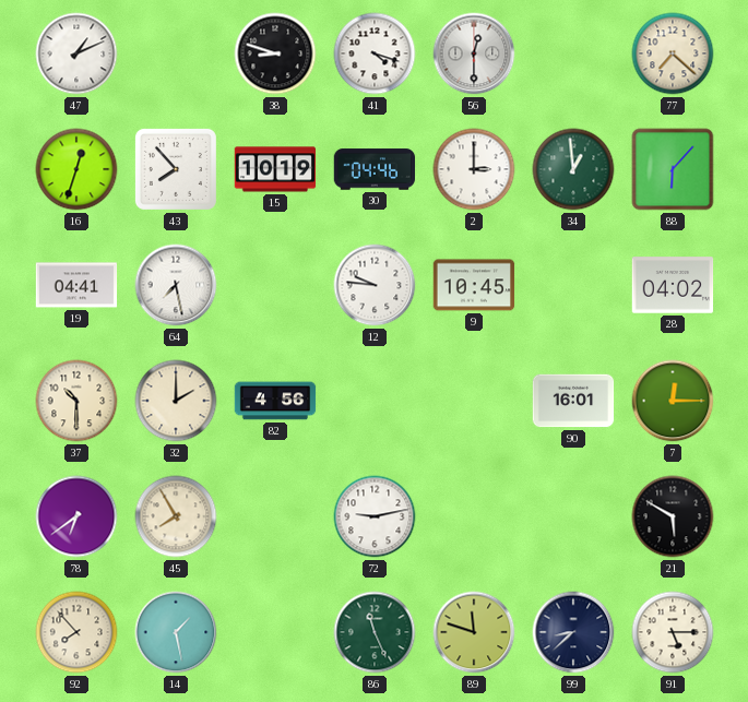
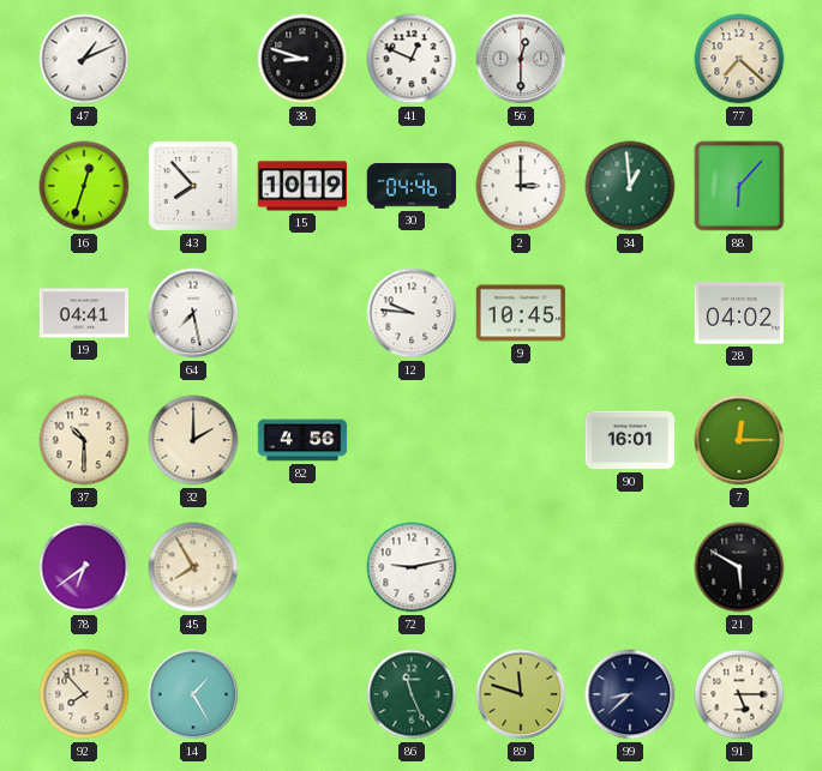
41: 4:18 -> 12:49
14: 1:28 -> 1:25
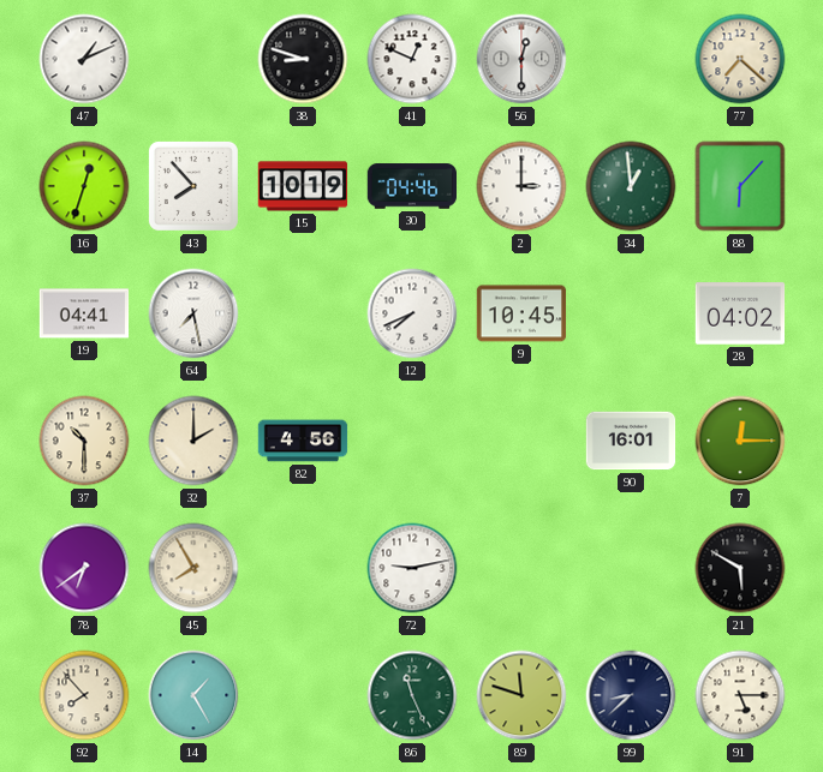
12: 9:46 -> 7:41
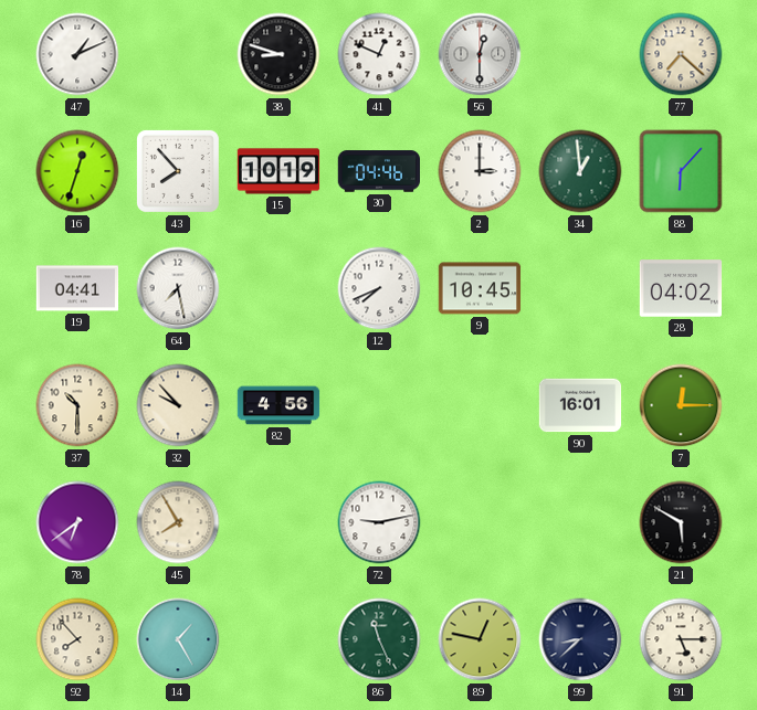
32: 2:00 -> 9:53
89: 11:48 -> 12:47
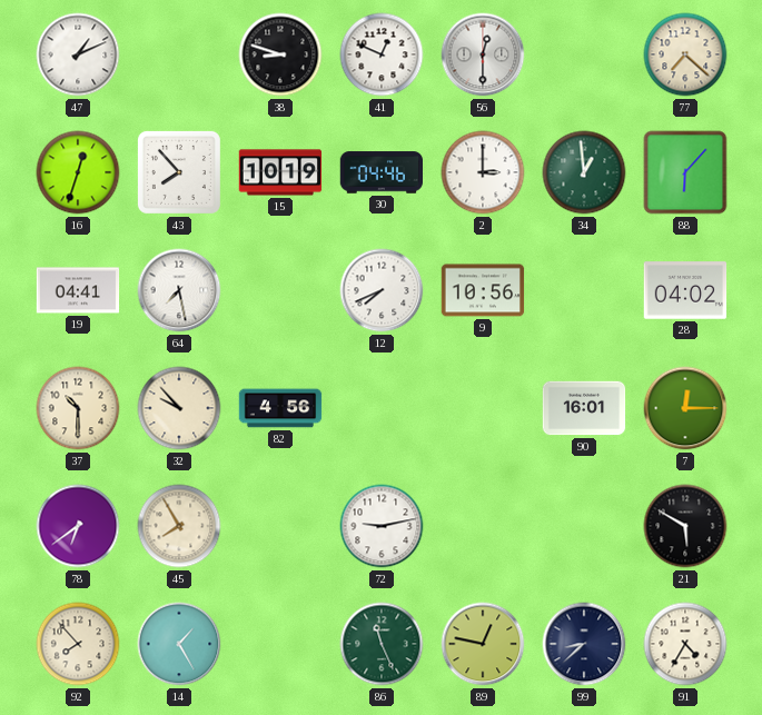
9: 10:45 -> 10:56
91: 5:15 -> 4:35
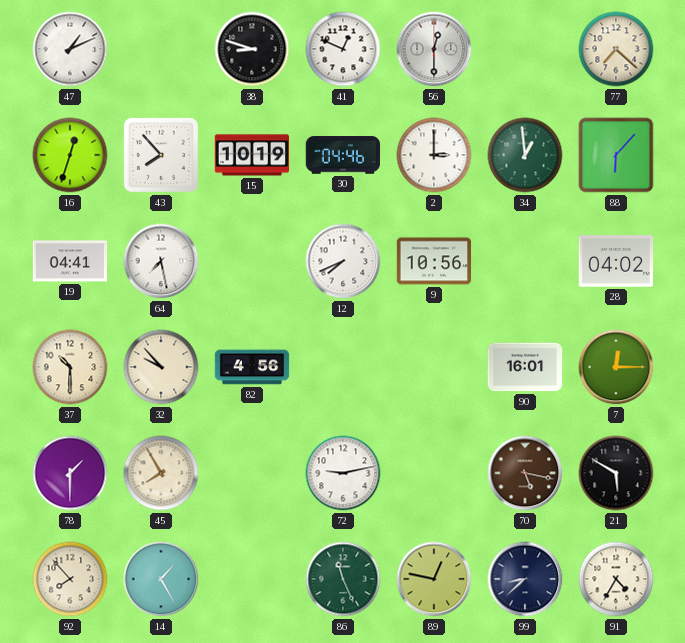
78: 6:39 -> 1:30
70: none -> 5:17
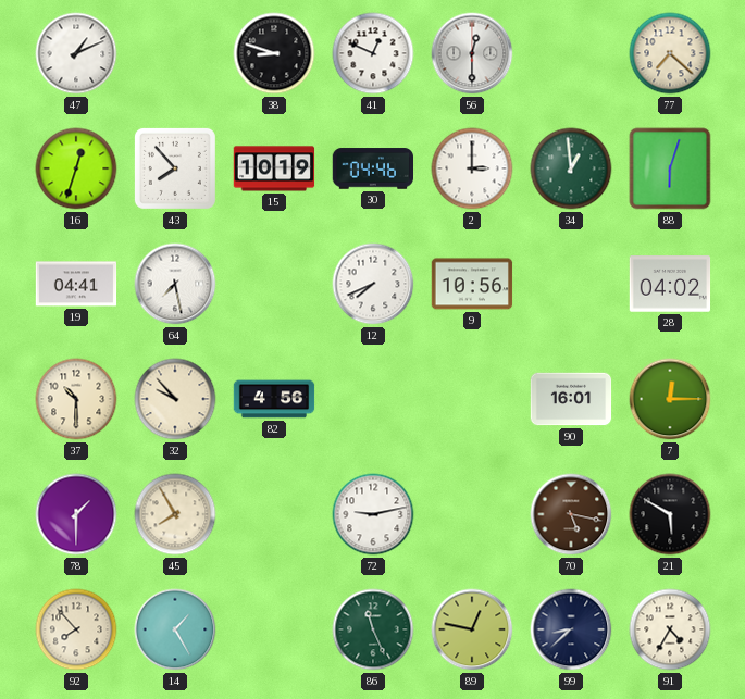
88: 6:07 -> 6:03
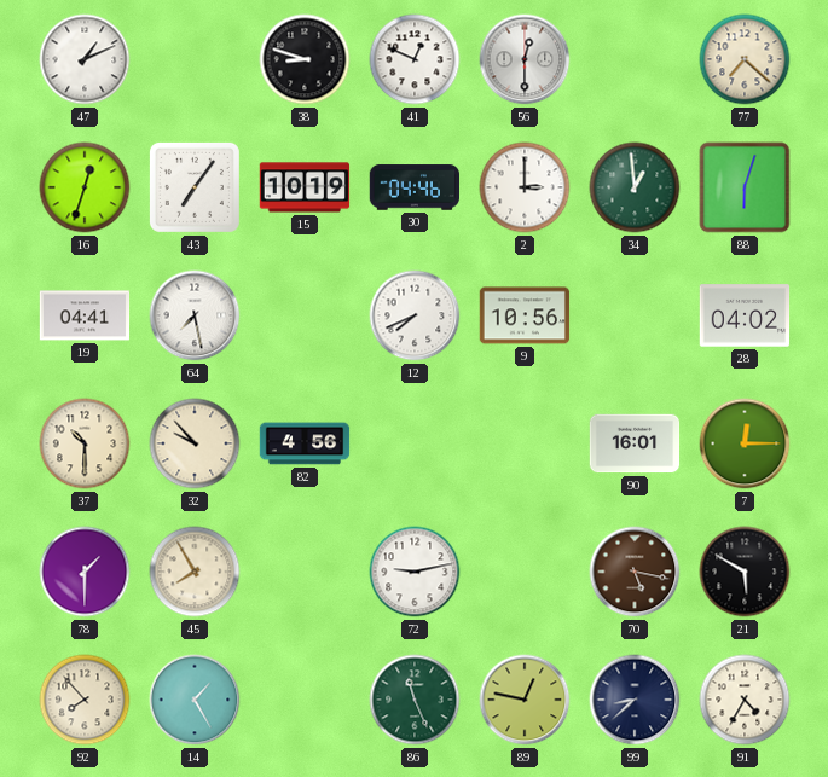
43: 7:53 -> 7:06
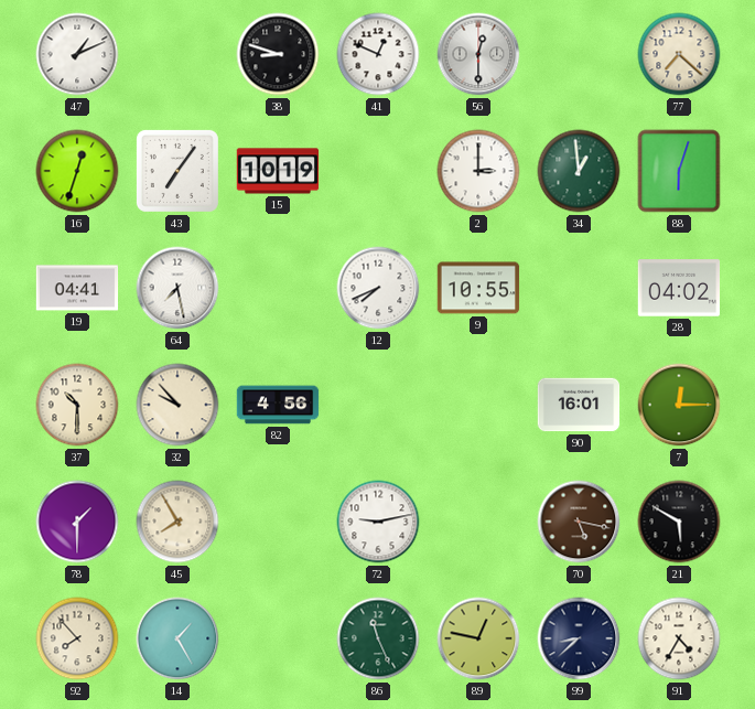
30: 04:46 -> none
9: 10:56 -> 10:55
